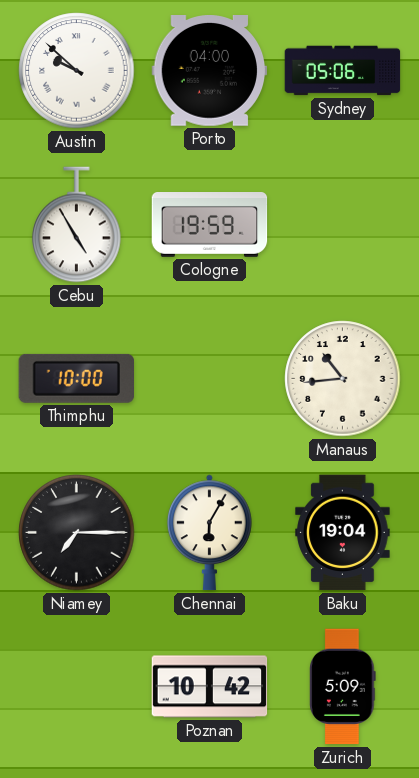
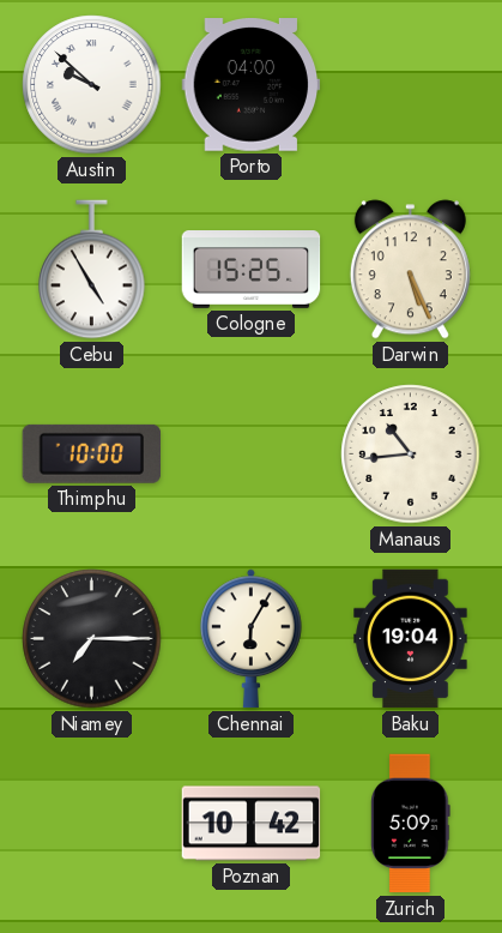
Sydney: 05:06 -> none
Cologne: 19:59 -> 15:25
Darwin: none -> 5:26
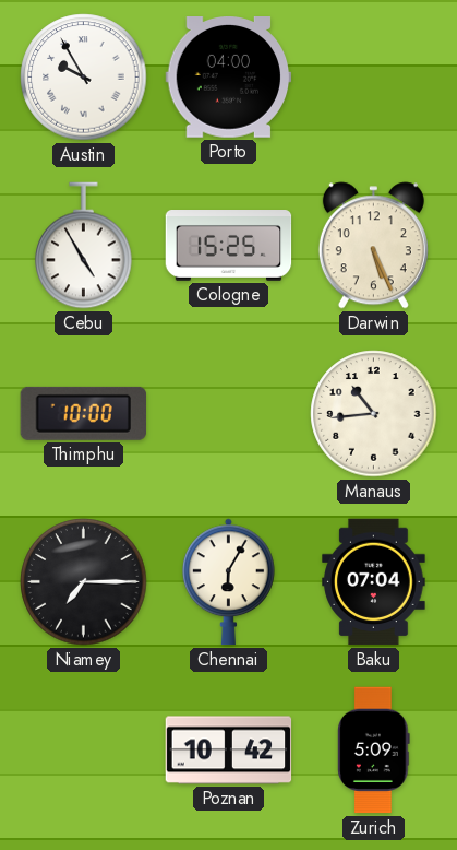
Austin: 9:52 -> 9:55
Baku: 19:04 -> 07:04
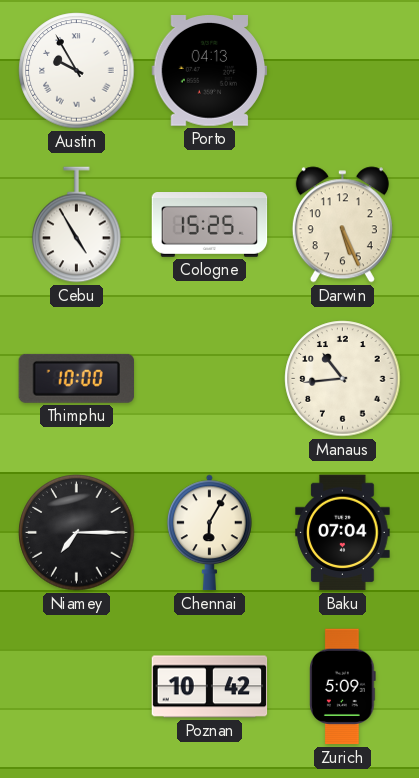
Porto: 04:00 -> 04:13
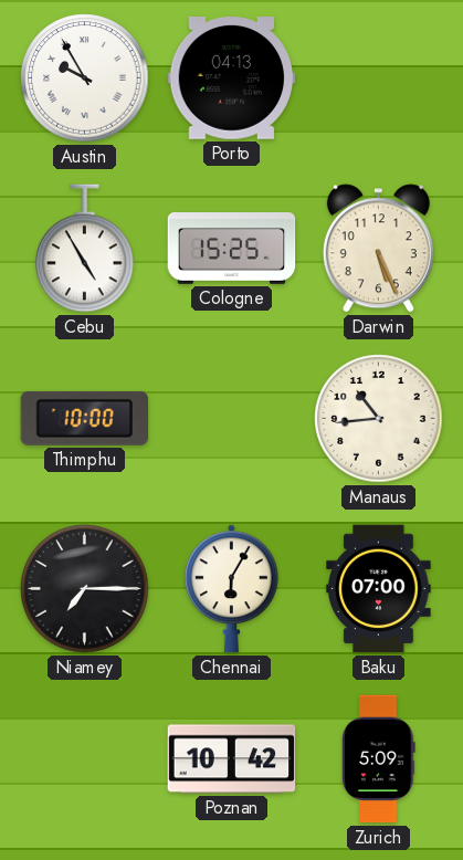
Baku: 07:04 -> 07:00
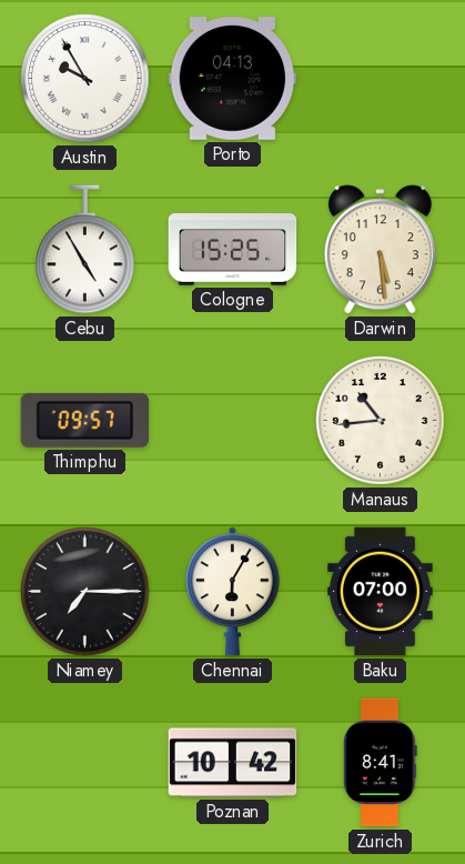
Darwin: 5:26 -> 5:29
Thimphu: 10:00 -> 09:57
Zurich: 5:09 -> 8:41
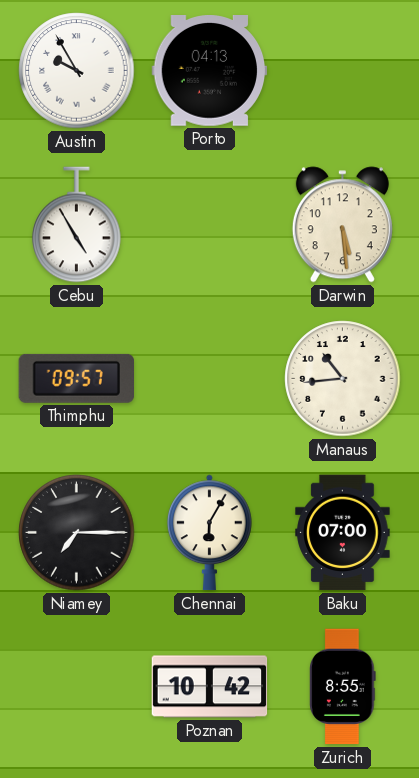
Cologne: 15:25 -> none
Zurich: 8:41 -> 8:55
